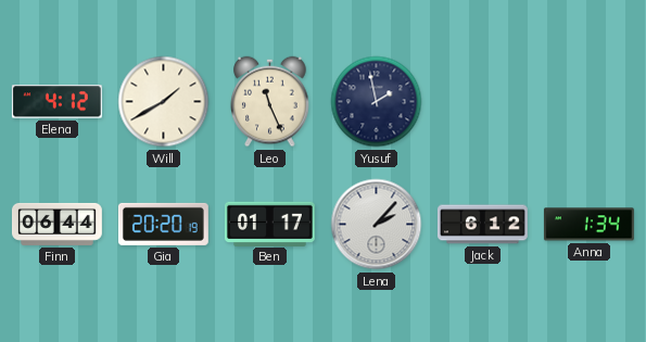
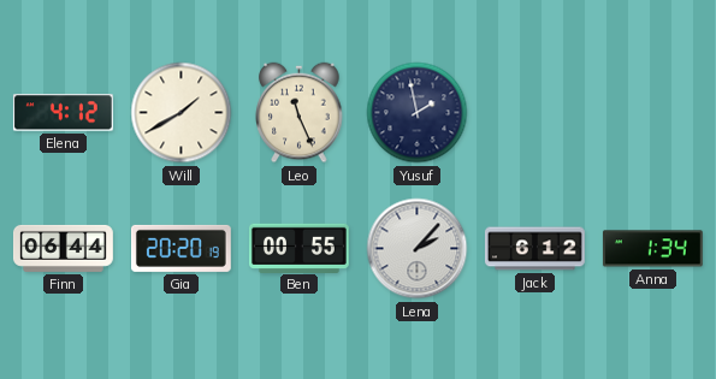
Ben: 01:17 -> 00:55
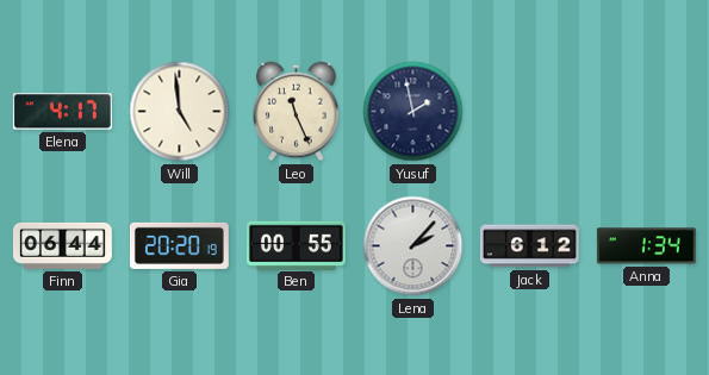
Elena: 4:12 -> 4:17
Will: 1:40 -> 4:59
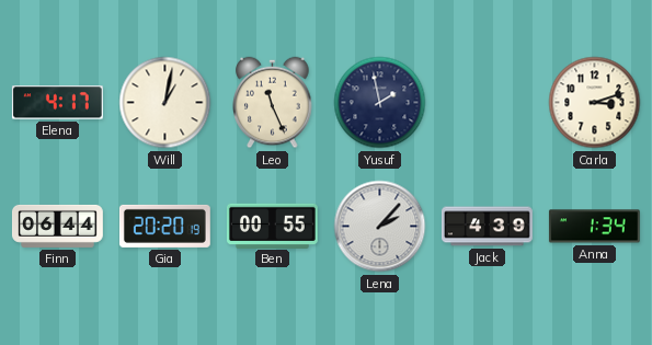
Will: 4:59 -> 1:02
Carla: none -> 3:12
Jack: 6:12 -> 4:39
